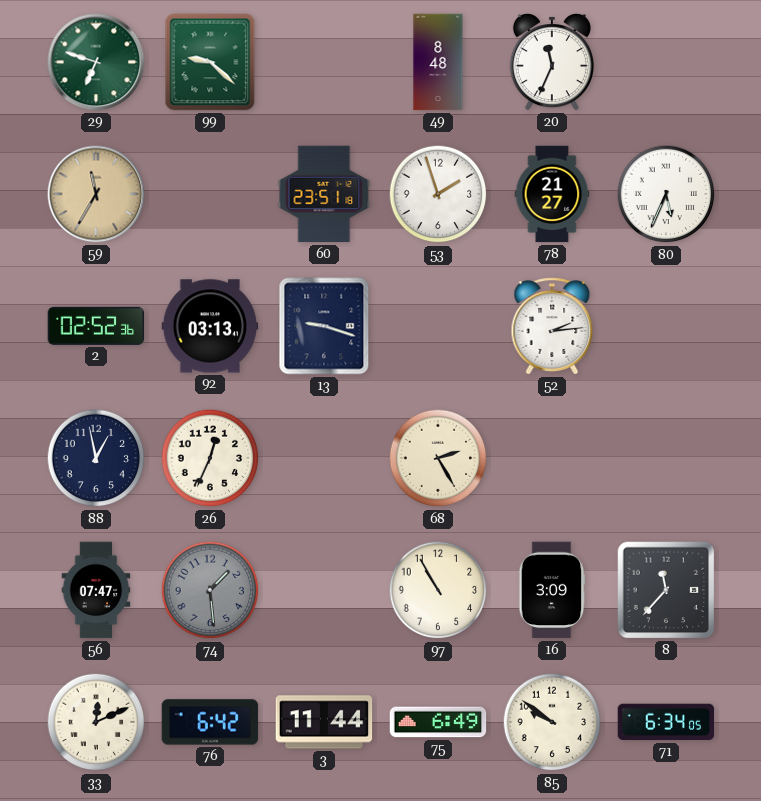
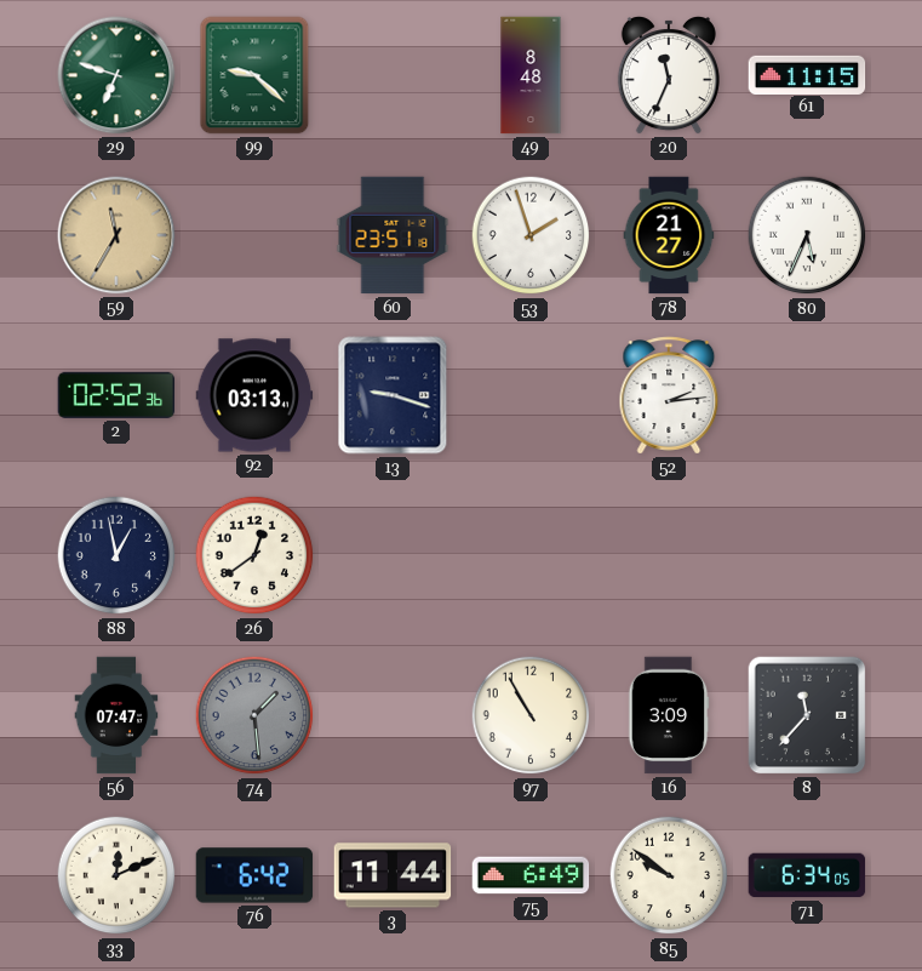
61: none -> 11:15
26: 12:34 -> 12:39
68: 2:25 -> none
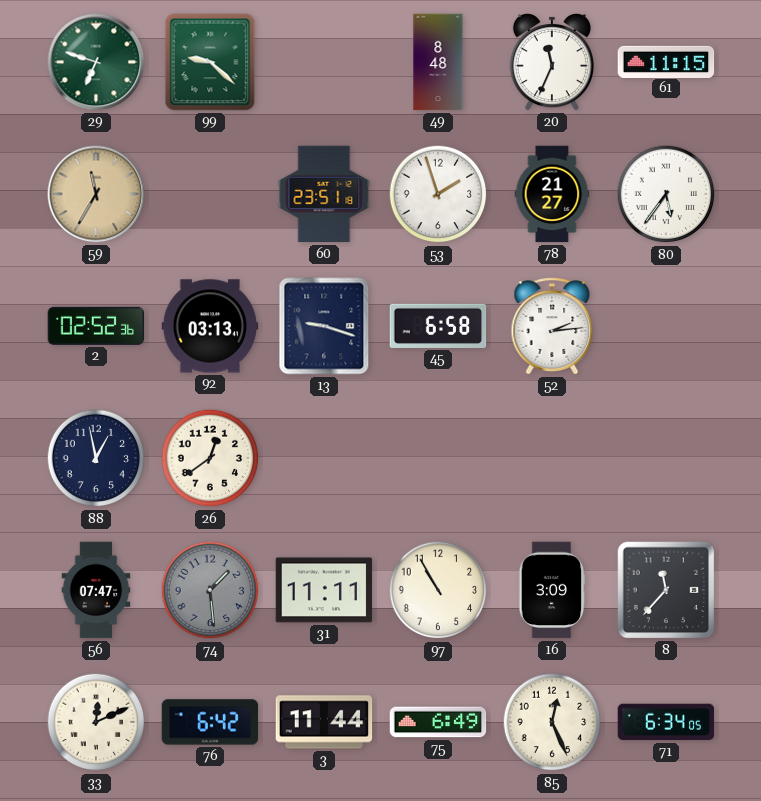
80: 5:34 -> 5:36
45: none -> 6:58
31: none -> 11:11
85: 9:51 -> 12:26
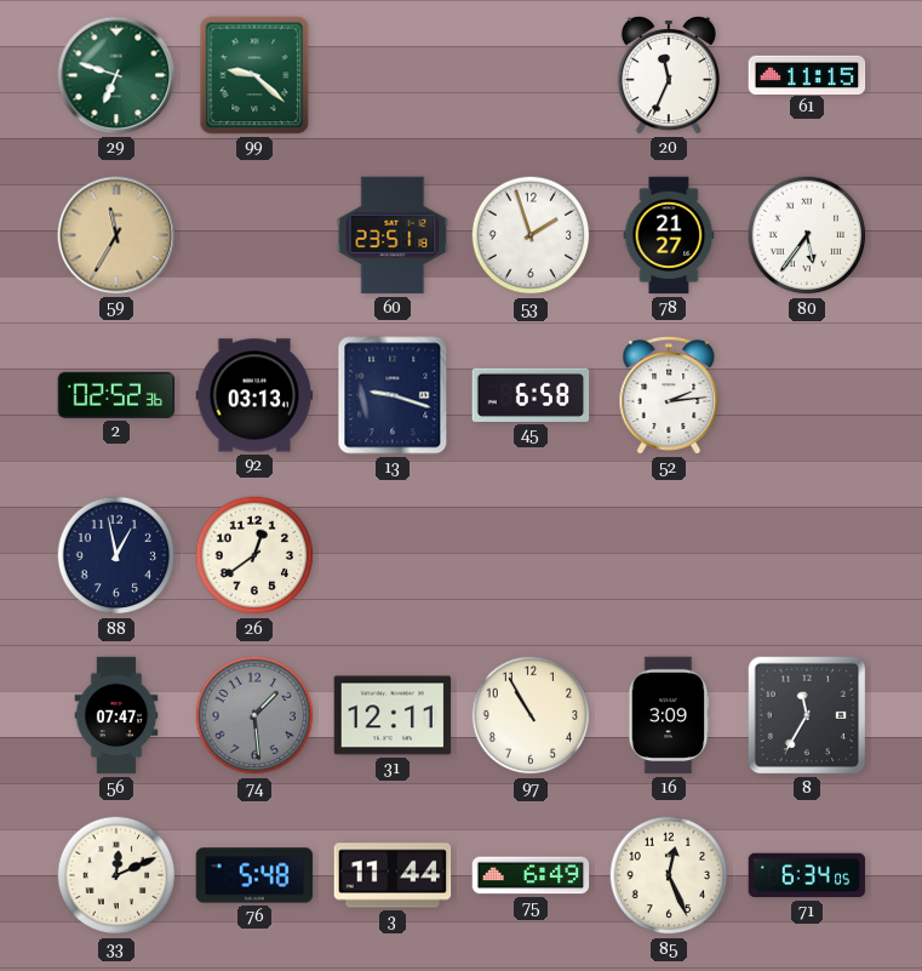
49: 8:48 -> none
31: 11:11 -> 12:11
8: 11:37 -> 11:35
76: 6:42 -> 5:48
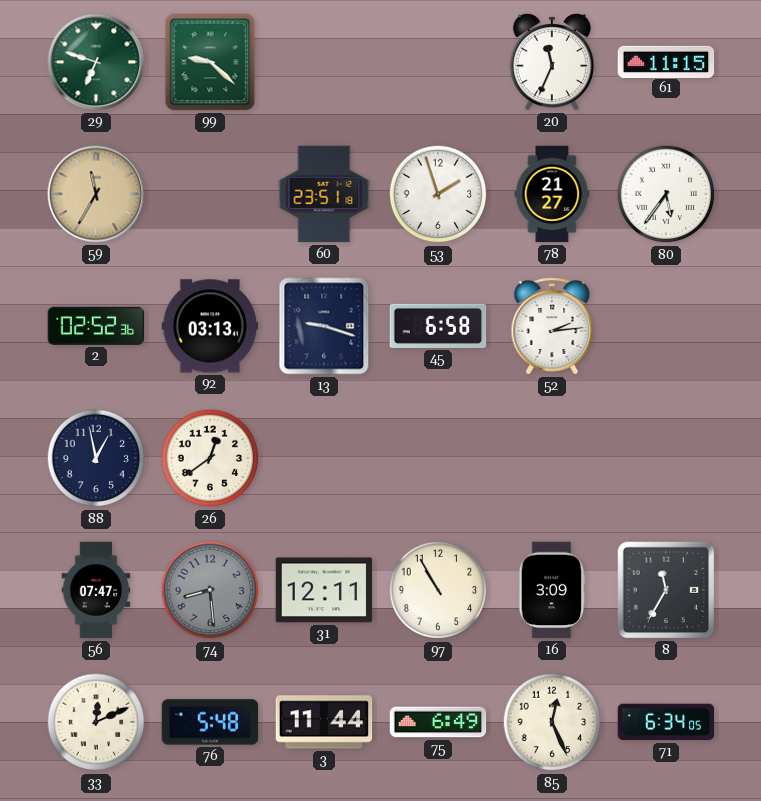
74: 1:29 -> 8:29
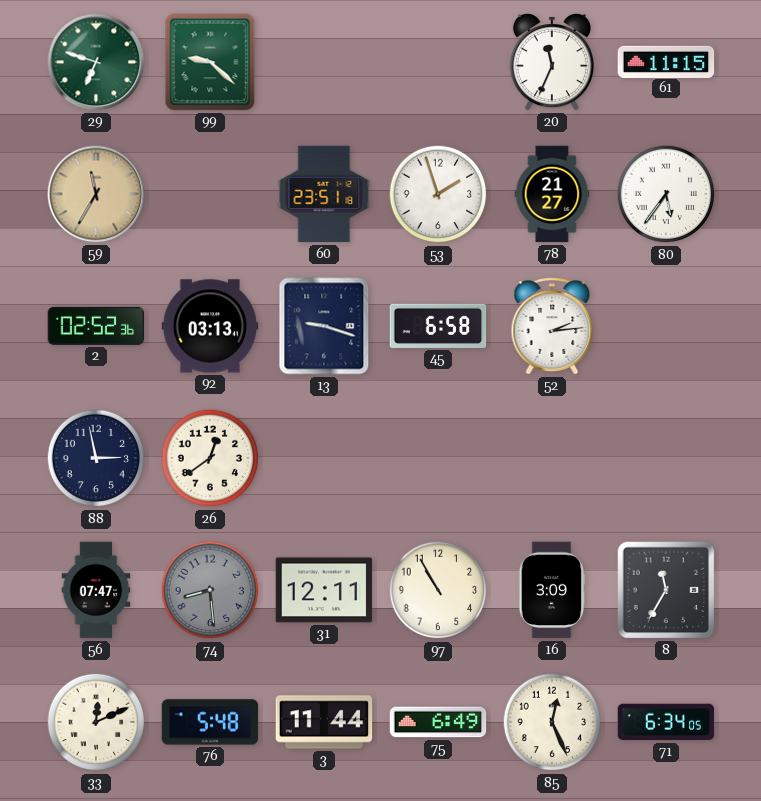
88: 12:58 -> 2:58
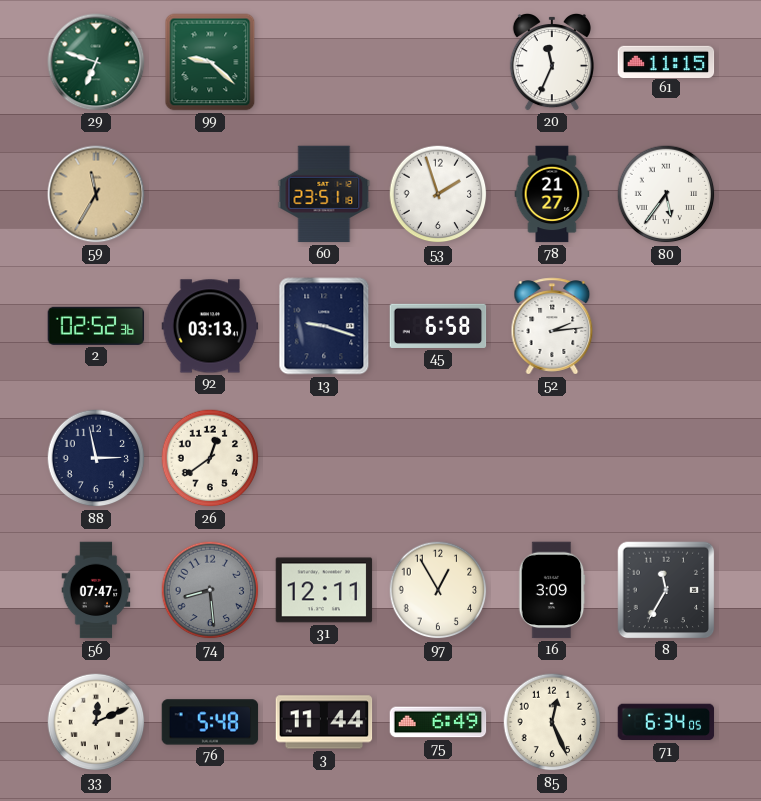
97: 10:55 -> 12:55
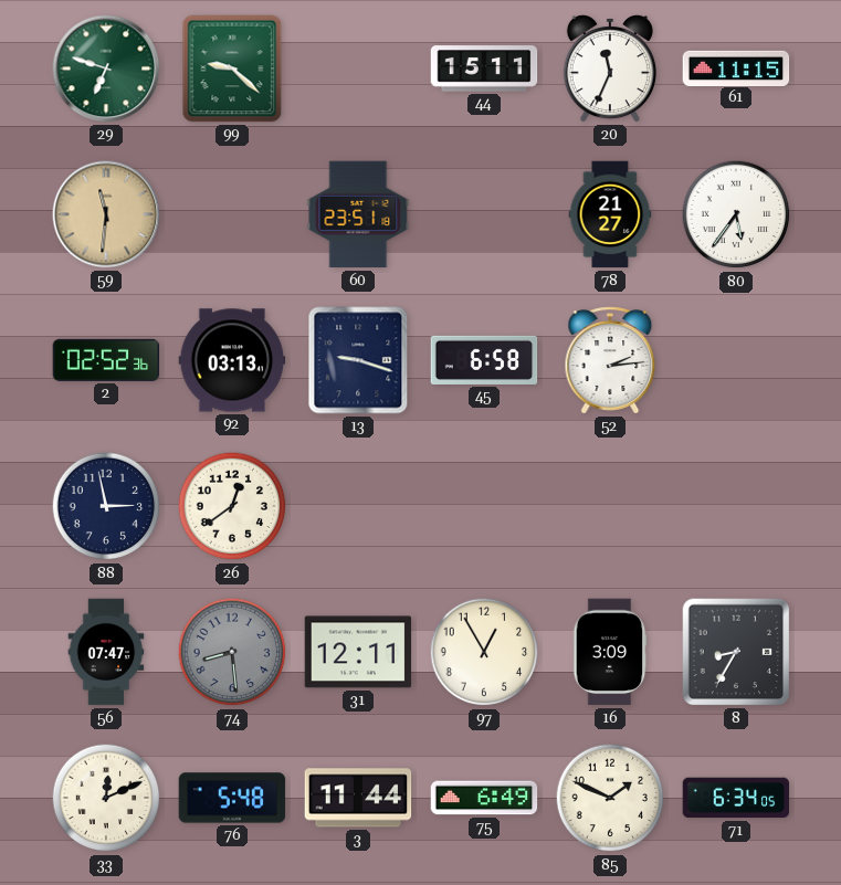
44: none -> 15:11
59: 11:35 -> 11:31
53: 1:57 -> none
8: 11:35 -> 8:35
85: 12:26 -> 1:49
